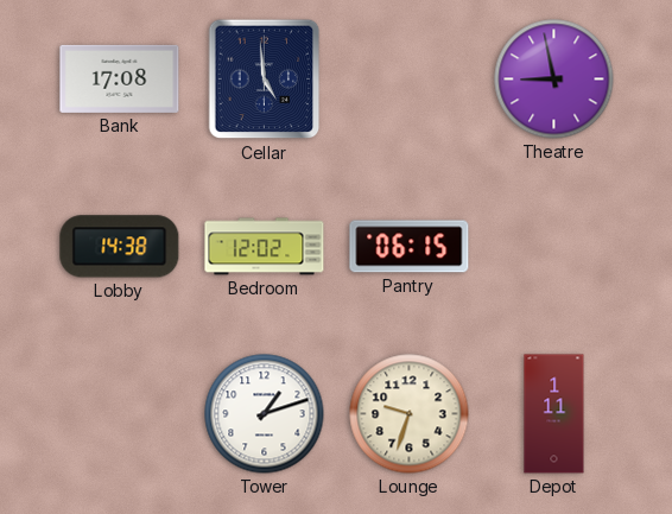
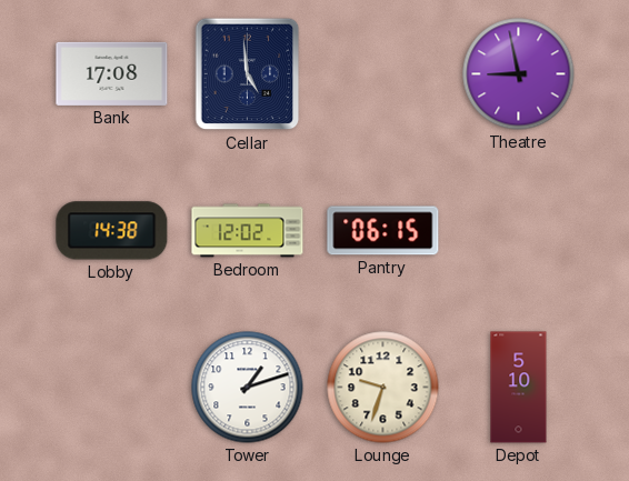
Depot: 1:11 -> 5:10
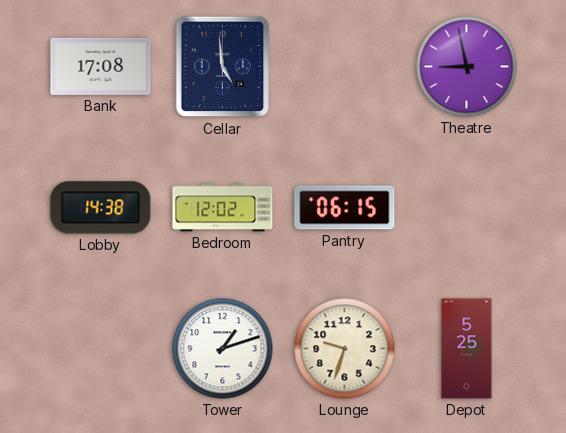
Depot: 5:10 -> 5:25
